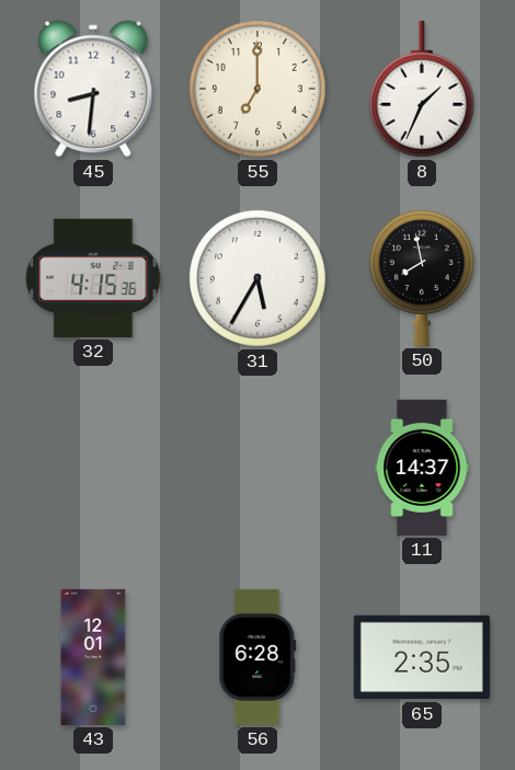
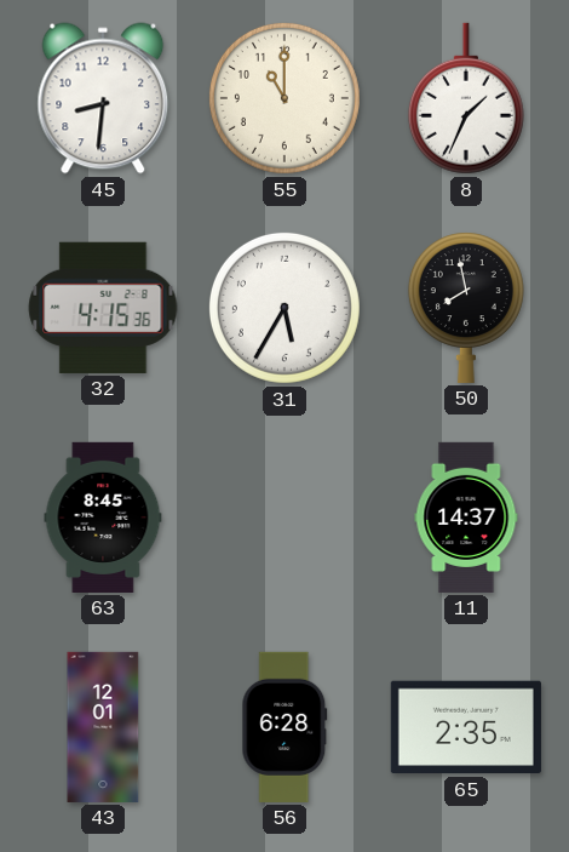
55: 7:00 -> 11:00
63: none -> 8:45
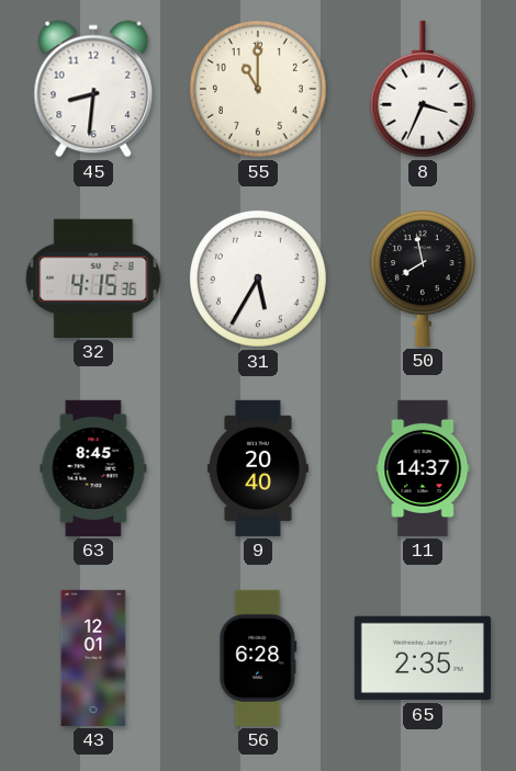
8: 1:34 -> 3:34
9: none -> 20:40
